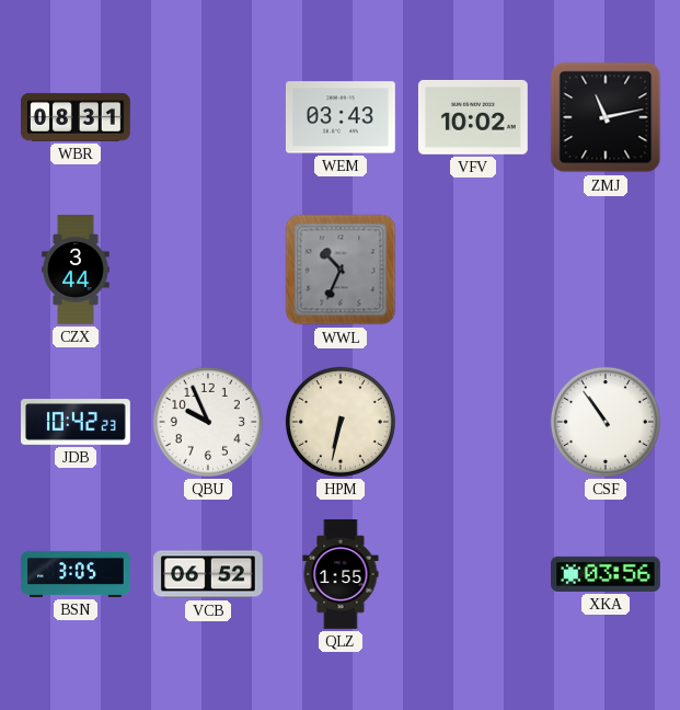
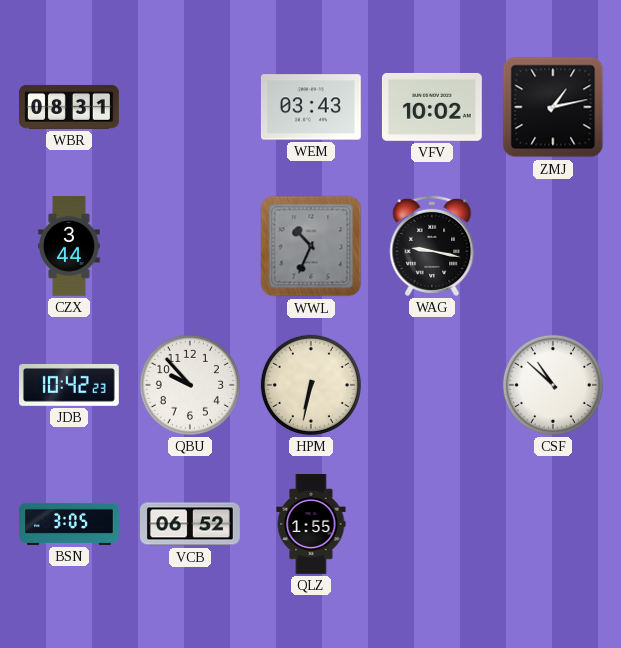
ZMJ: 11:13 -> 1:13
WAG: none -> 9:17
QBU: 9:56 -> 9:53
CSF: 10:54 -> 10:52
XKA: 03:56 -> none
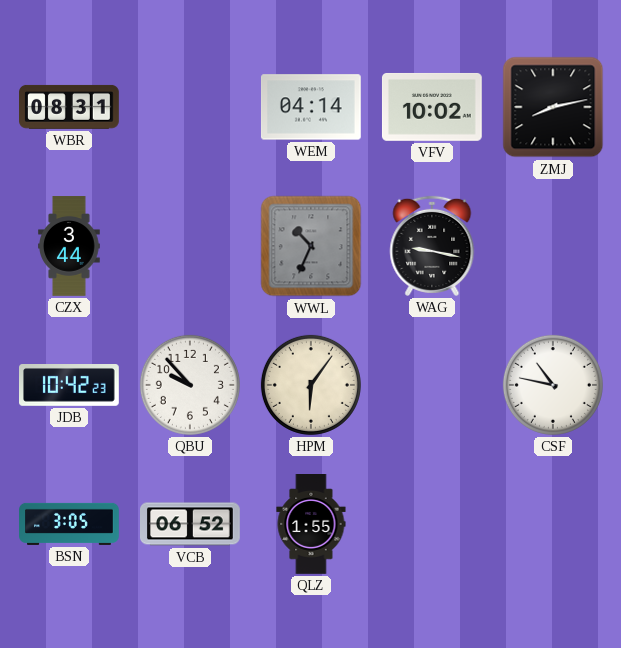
WEM: 03:43 -> 04:14
ZMJ: 1:13 -> 8:13
HPM: 6:32 -> 6:06
CSF: 10:52 -> 10:47
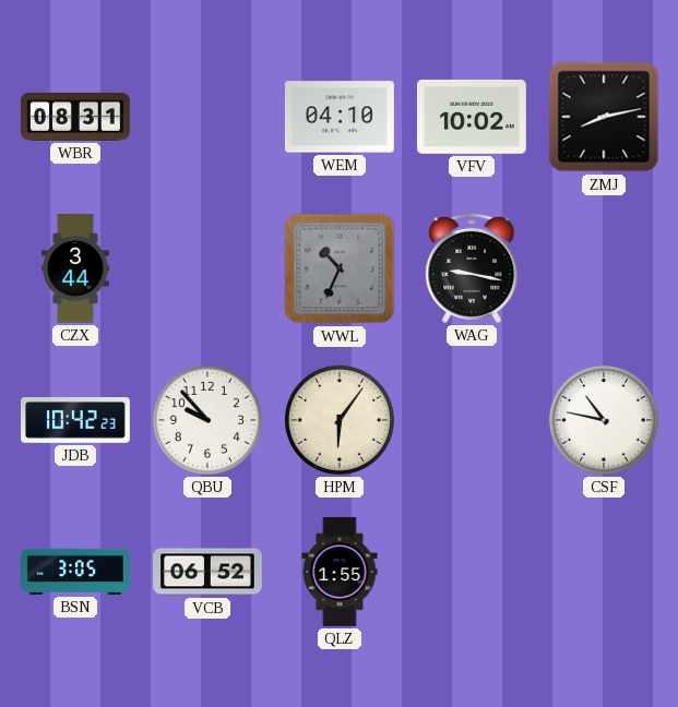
WEM: 04:14 -> 04:10
